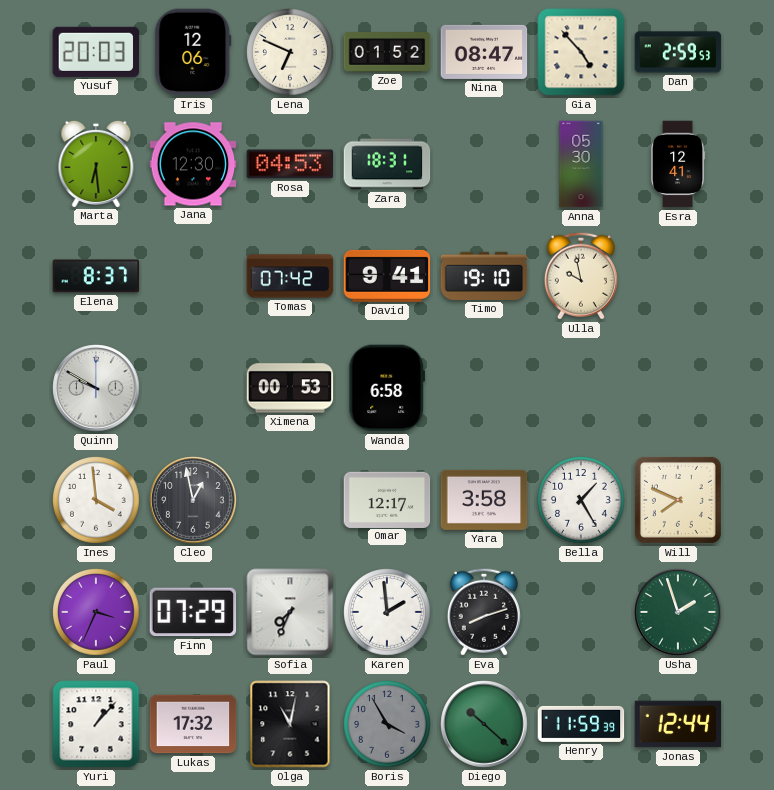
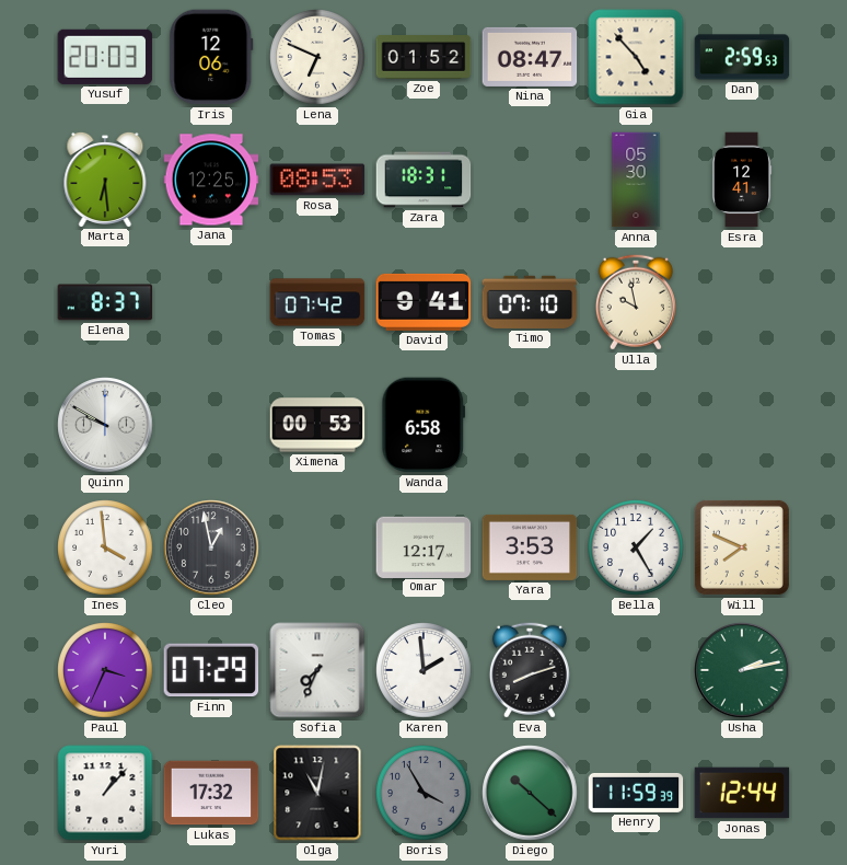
Jana: 12:30 -> 12:25
Rosa: 04:53 -> 08:53
Timo: 19:10 -> 07:10
Yara: 3:58 -> 3:53
Usha: 1:57 -> 2:13
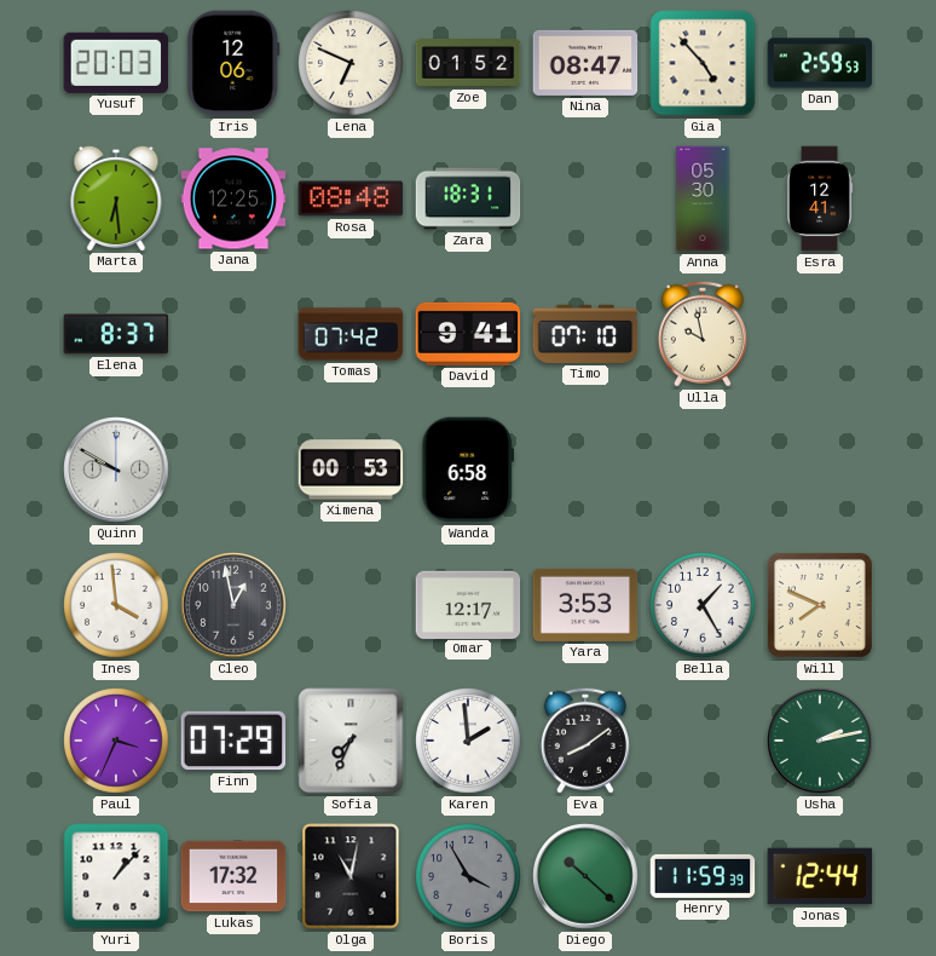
Rosa: 08:53 -> 08:48
Eva: 8:12 -> 8:09
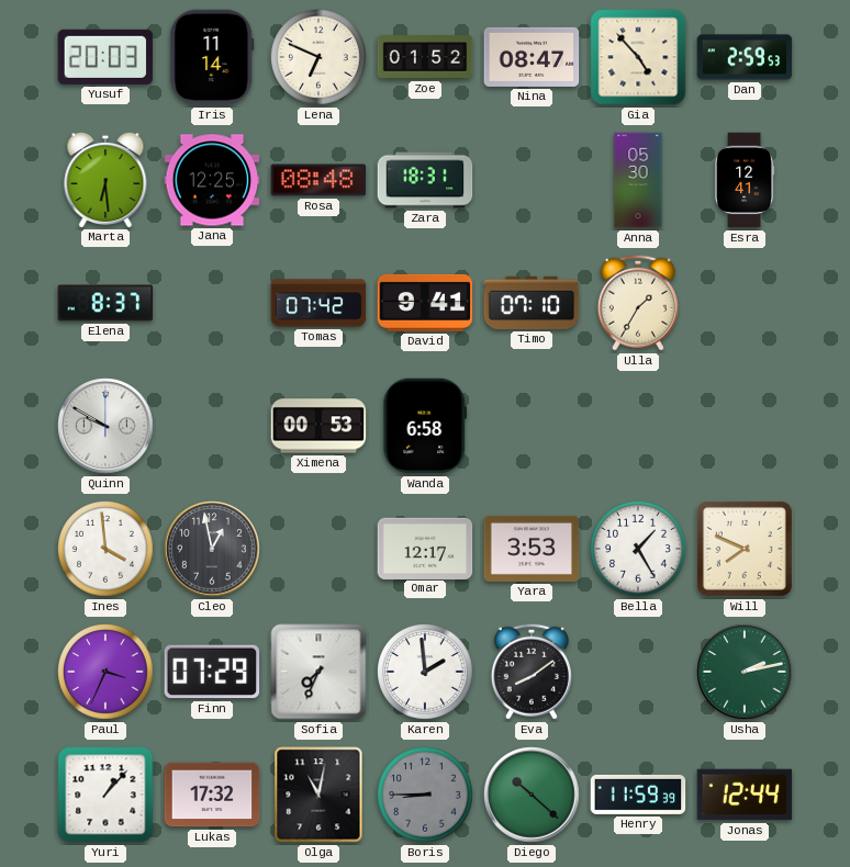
Iris: 12:06 -> 11:14
Ulla: 9:58 -> 1:35
Boris: 3:55 -> 8:45
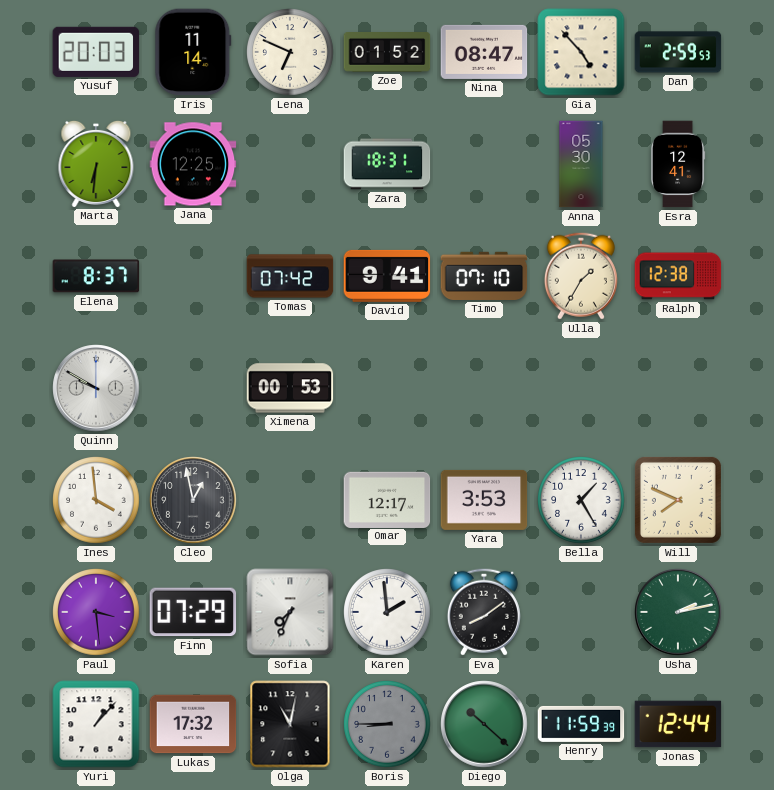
Marta: 6:29 -> 6:31
Rosa: 08:48 -> none
Ralph: none -> 12:38
Wanda: 6:58 -> none
Paul: 3:34 -> 3:29
